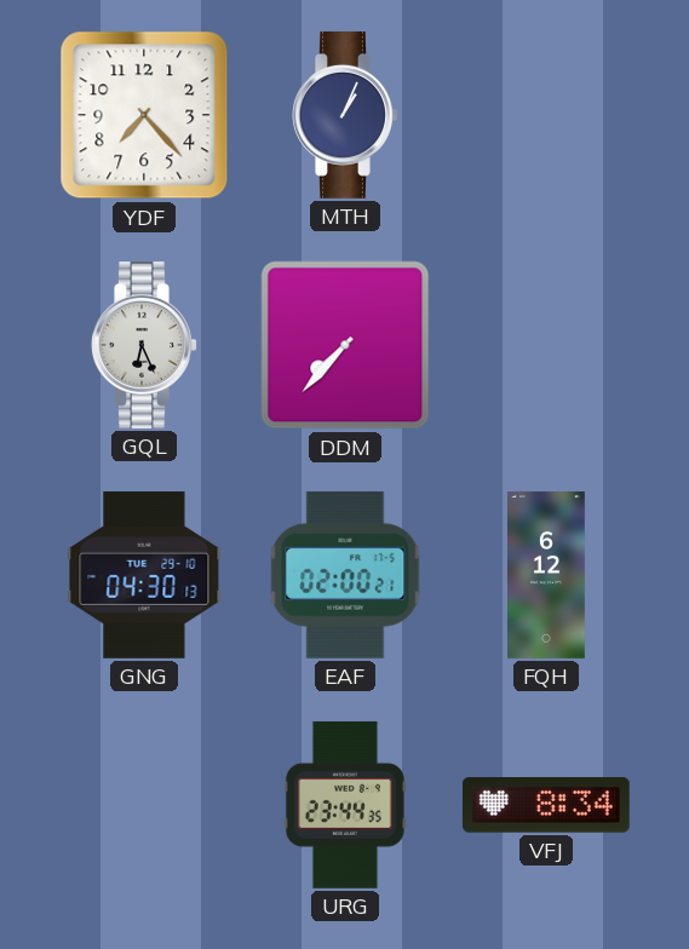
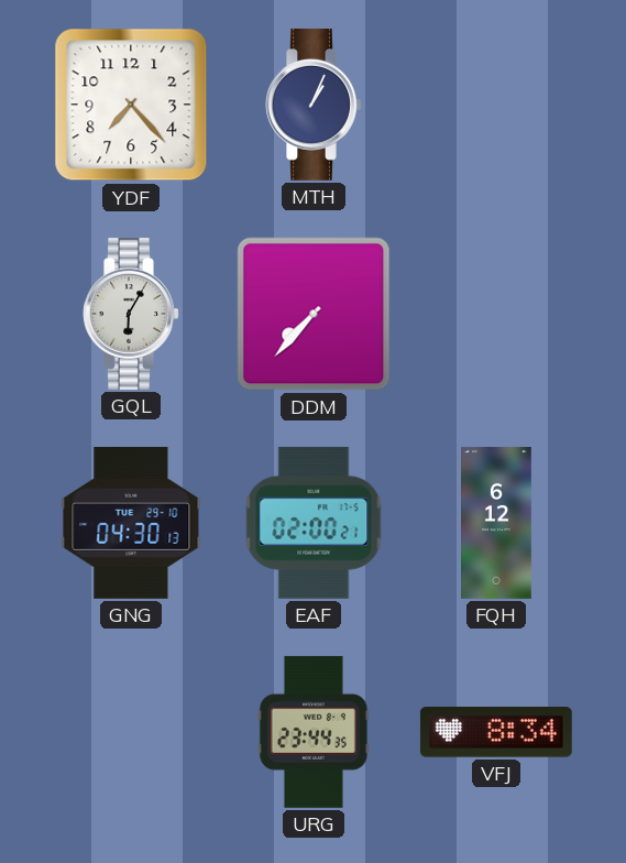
GQL: 6:26 -> 6:05
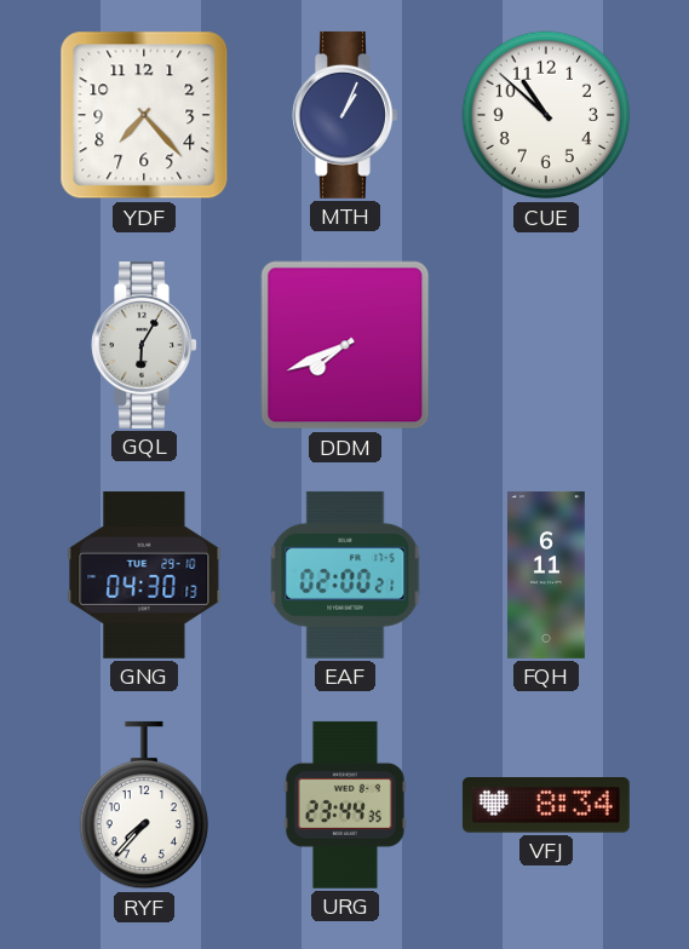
CUE: none -> 10:52
DDM: 7:37 -> 7:41
FQH: 6:12 -> 6:11
RYF: none -> 7:37
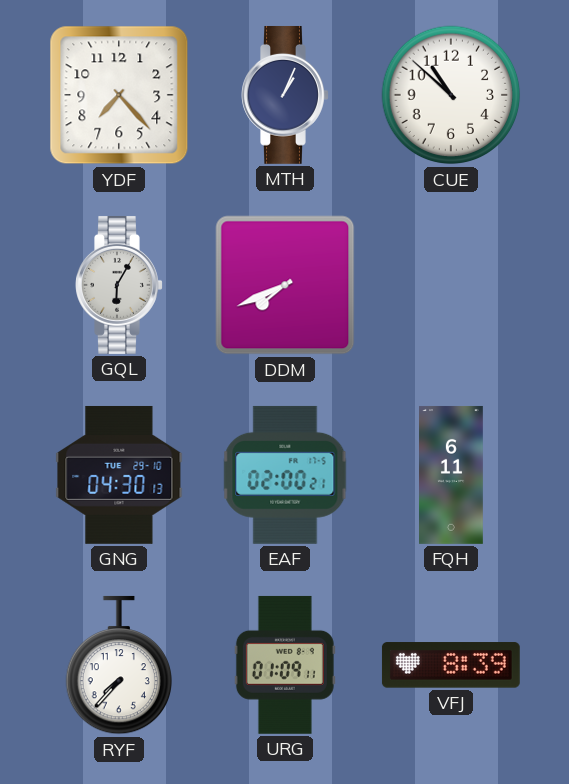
URG: 23:44 -> 01:09
VFJ: 8:34 -> 8:39
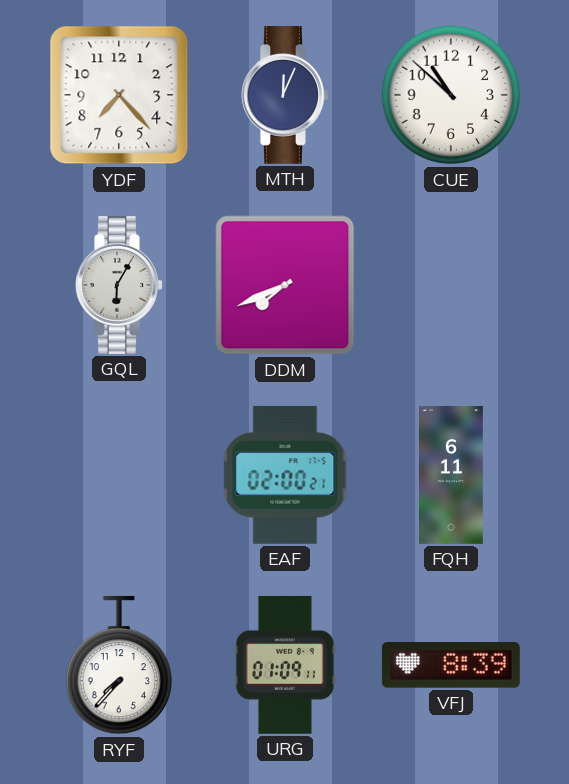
MTH: 1:04 -> 12:04
GNG: 04:30 -> none
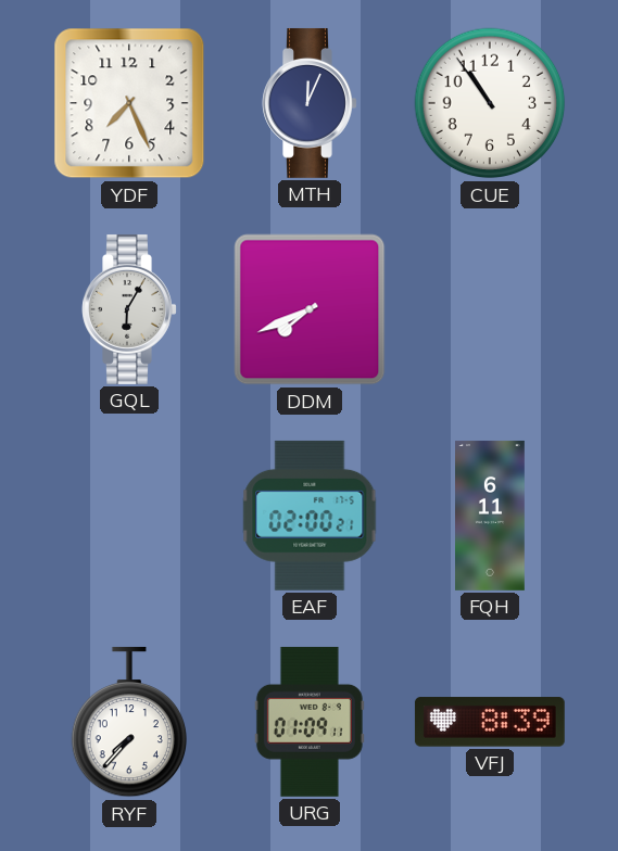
YDF: 7:23 -> 7:26
CUE: 10:52 -> 10:54
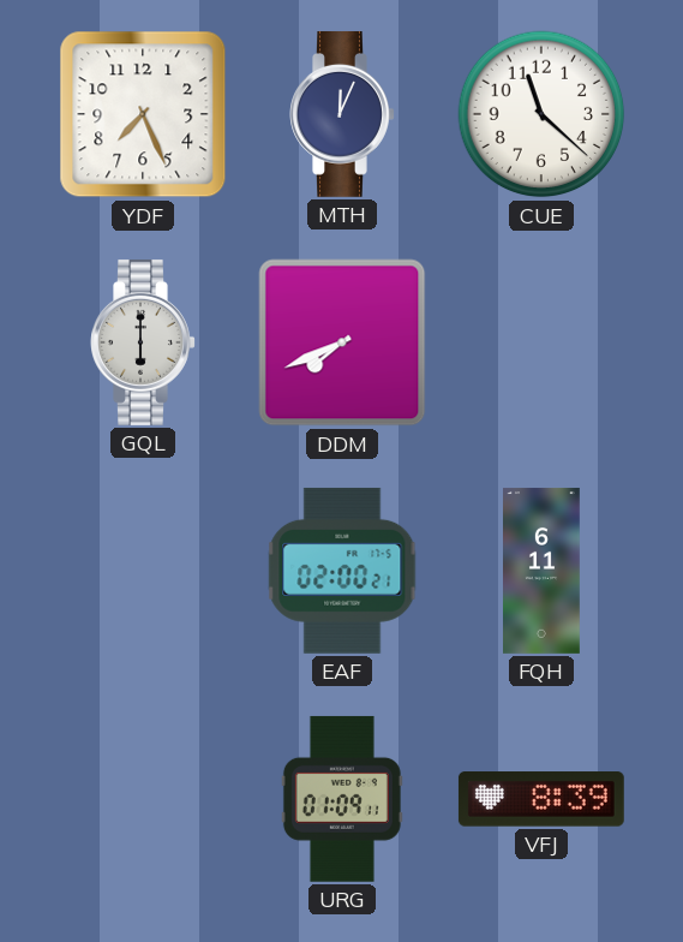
CUE: 10:54 -> 11:22
GQL: 6:05 -> 6:00
RYF: 7:37 -> none
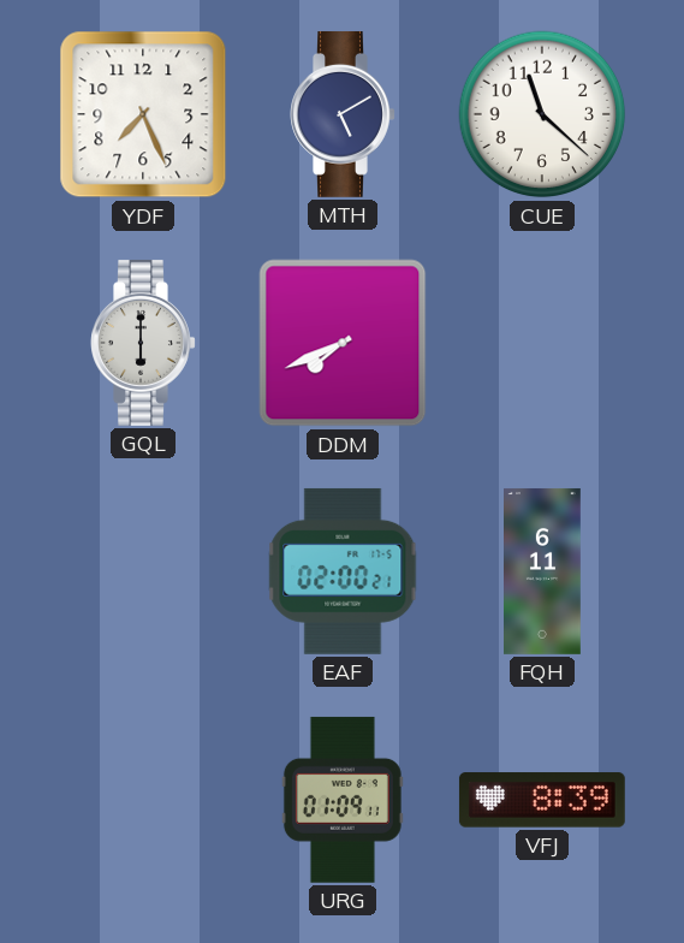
MTH: 12:04 -> 5:10
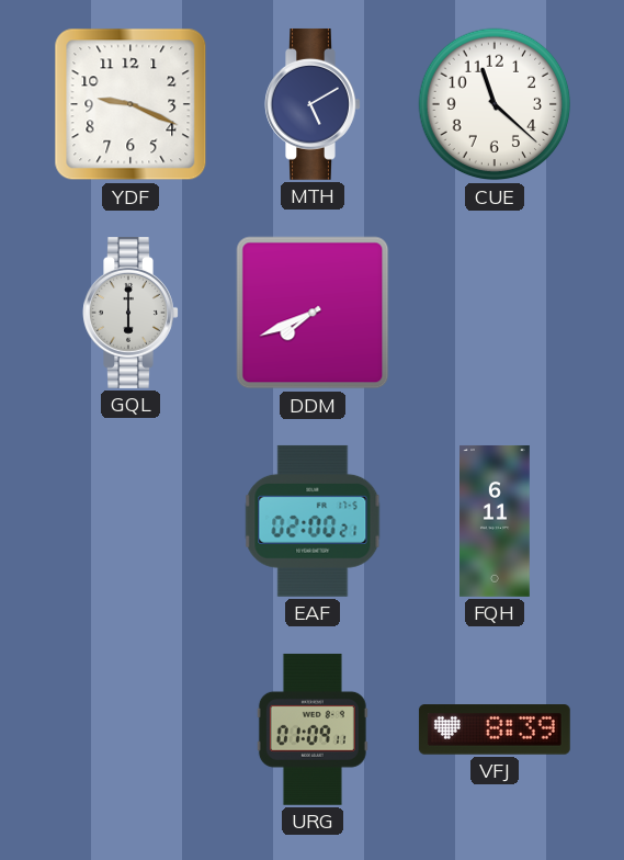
YDF: 7:26 -> 9:19
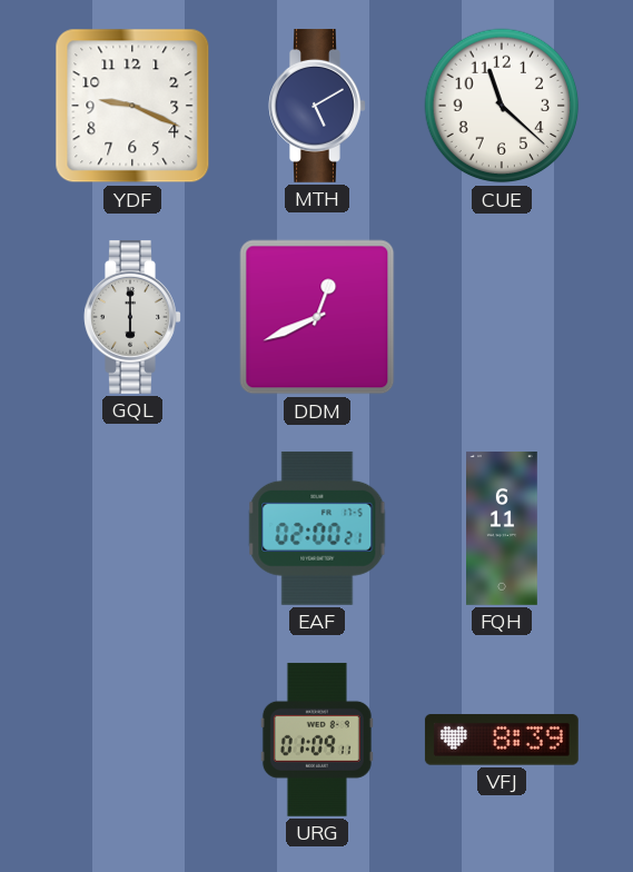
DDM: 7:41 -> 12:41
